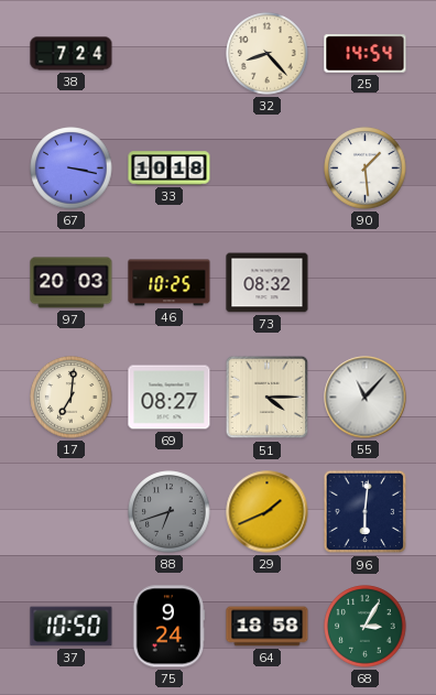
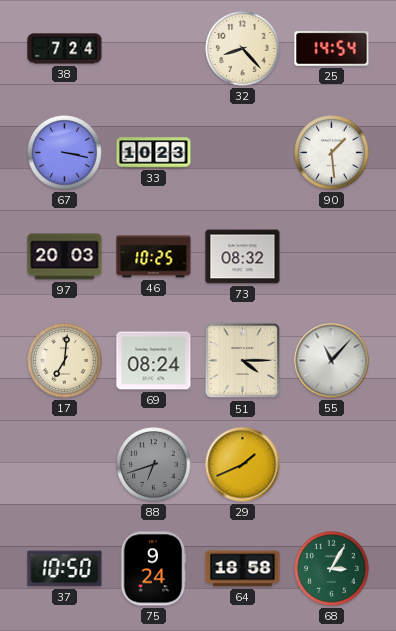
33: 10:18 -> 10:23
69: 08:27 -> 08:24
96: 6:01 -> none
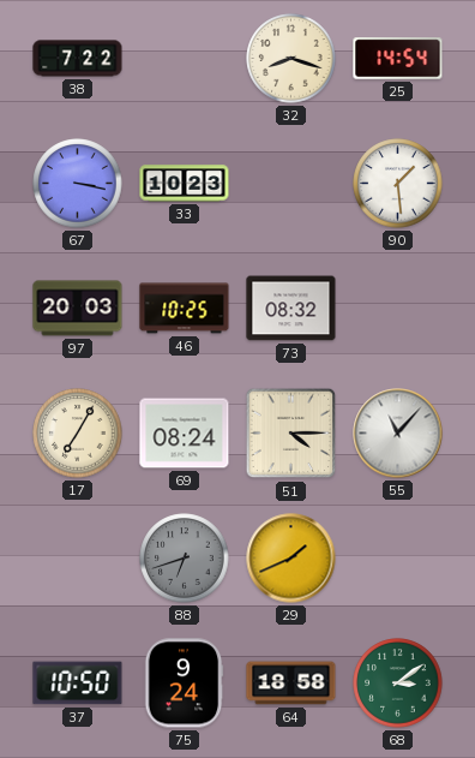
38: 7:24 -> 7:22
32: 8:23 -> 8:18
17: 7:01 -> 7:05
68: 3:05 -> 3:09
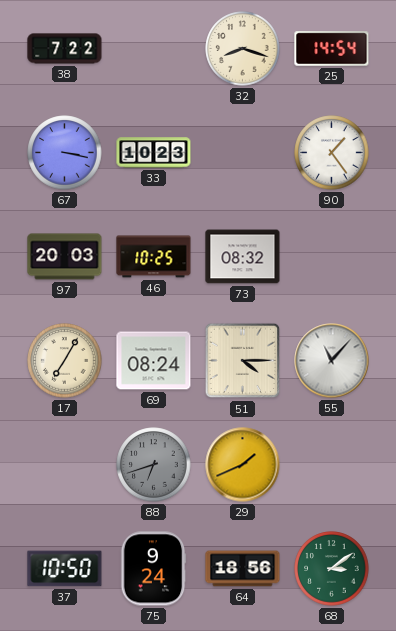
90: 1:29 -> 1:24
64: 18:58 -> 18:56
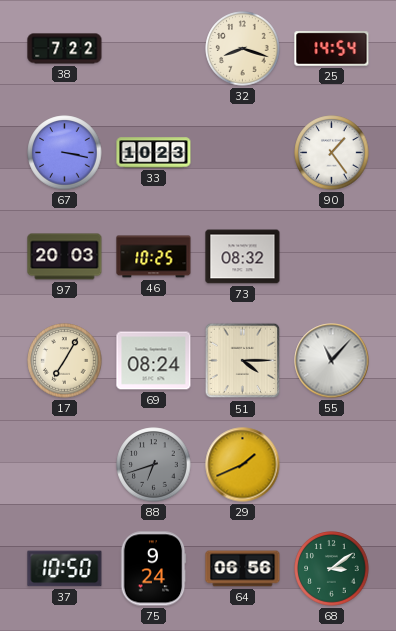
64: 18:56 -> 06:56
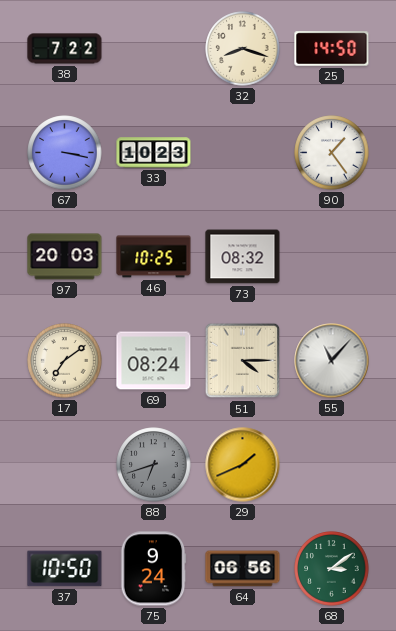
25: 14:54 -> 14:50
17: 7:05 -> 7:09
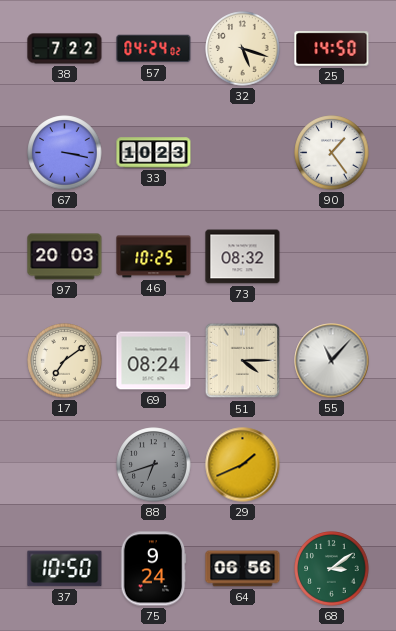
57: none -> 04:24
32: 8:18 -> 5:18
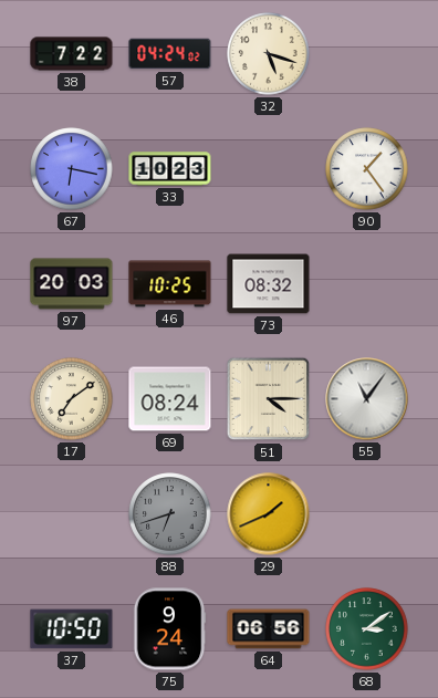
25: 14:50 -> none
67: 3:17 -> 6:17
55: 11:07 -> 11:06
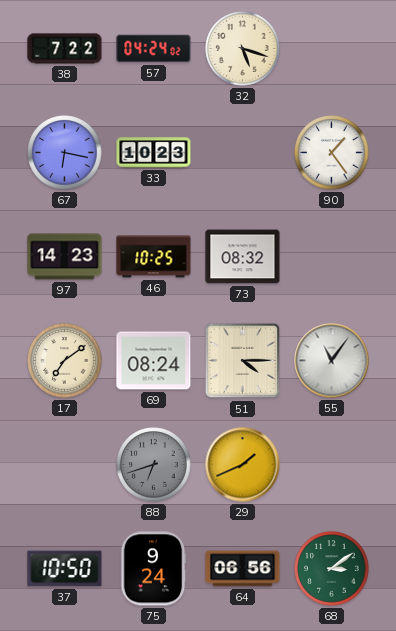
97: 20:03 -> 14:23
